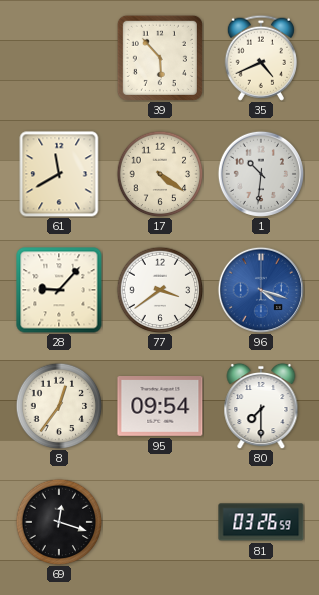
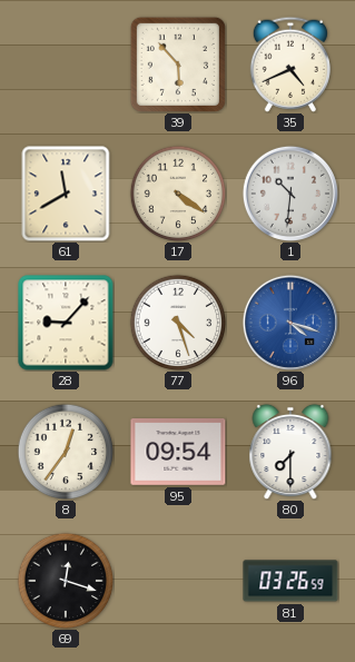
77: 3:39 -> 4:27
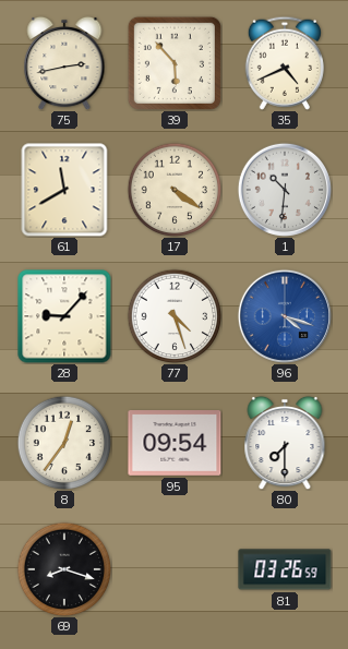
75: none -> 2:43
69: 12:18 -> 8:18
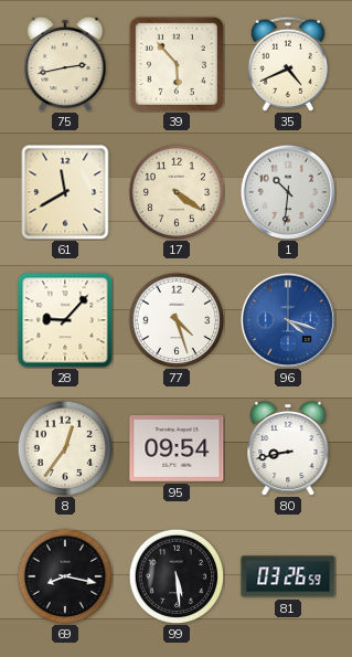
80: 7:30 -> 8:43
69: 8:18 -> 8:17
99: none -> 5:29
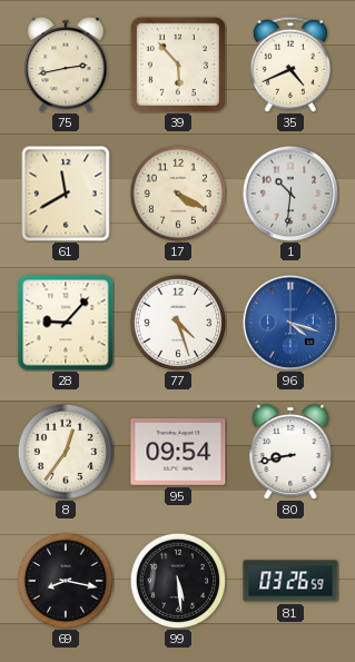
17: 4:21 -> 4:20
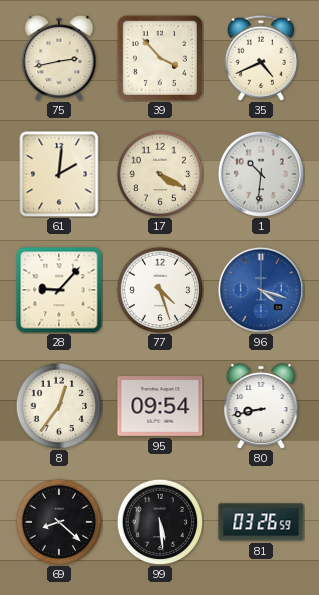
39: 5:53 -> 3:53
61: 11:40 -> 2:01
69: 8:17 -> 8:22
